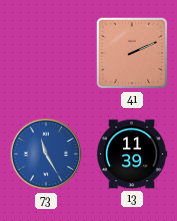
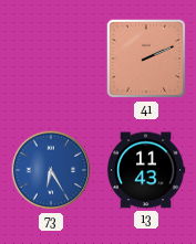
73: 11:25 -> 6:25
13: 11:39 -> 11:43
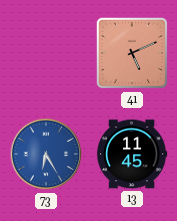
41: 2:11 -> 5:11
13: 11:43 -> 11:45
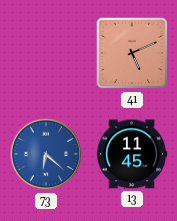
73: 6:25 -> 6:22
